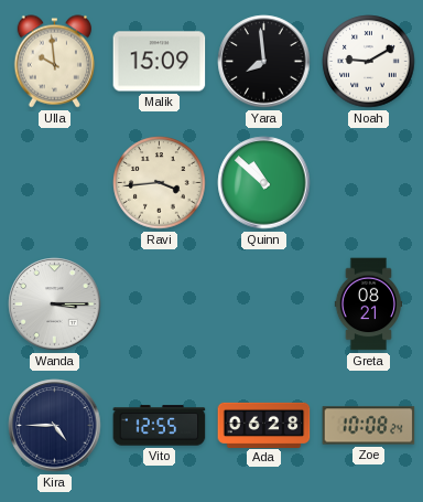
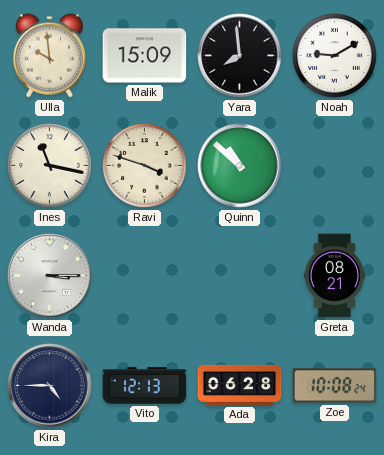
Ines: none -> 11:17
Ravi: 3:44 -> 3:48
Vito: 12:55 -> 12:13
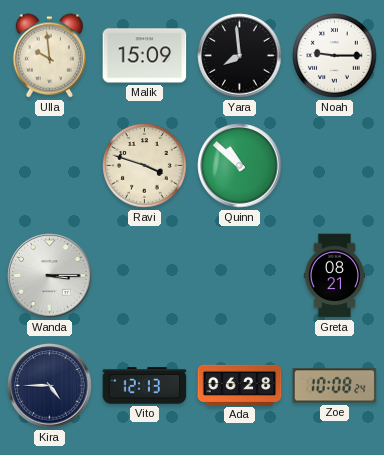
Noah: 9:10 -> 9:15
Ines: 11:17 -> none
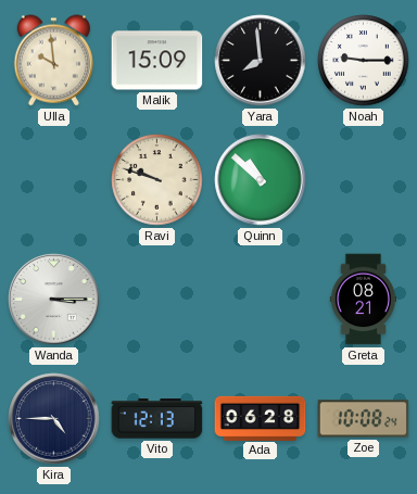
Ravi: 3:48 -> 9:48
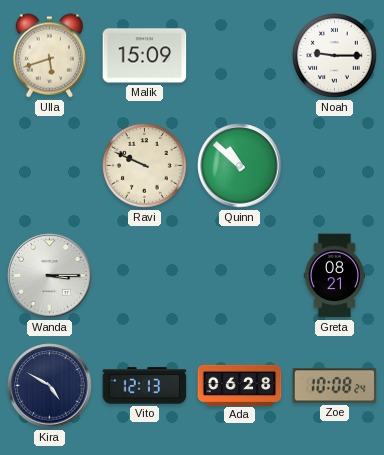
Ulla: 9:59 -> 5:42
Yara: 7:59 -> none
Ravi: 9:48 -> 9:49
Kira: 4:45 -> 4:50
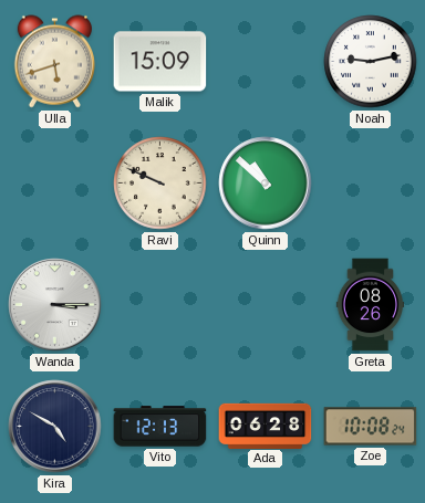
Noah: 9:15 -> 9:13
Greta: 08:21 -> 08:26
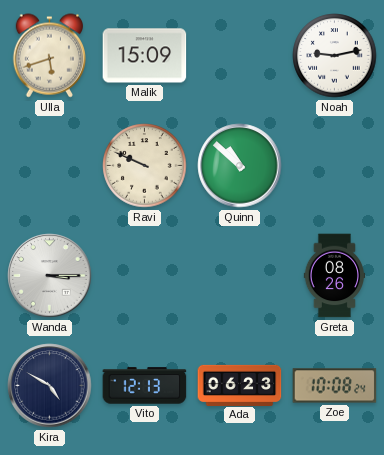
Ada: 06:28 -> 06:23
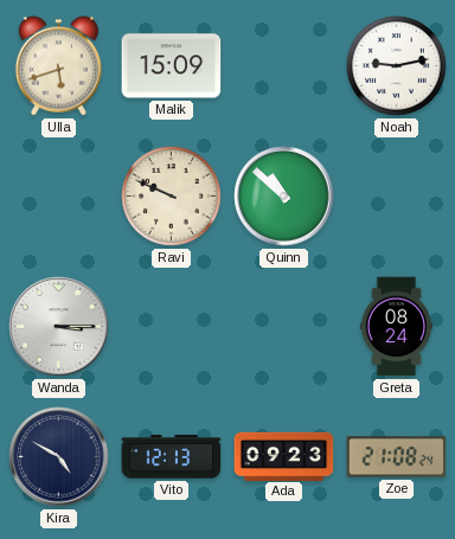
Greta: 08:26 -> 08:24
Ada: 06:23 -> 09:23
Zoe: 10:08 -> 21:08
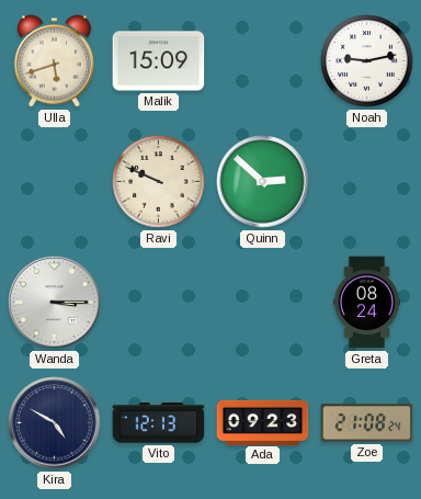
Quinn: 10:52 -> 2:52
